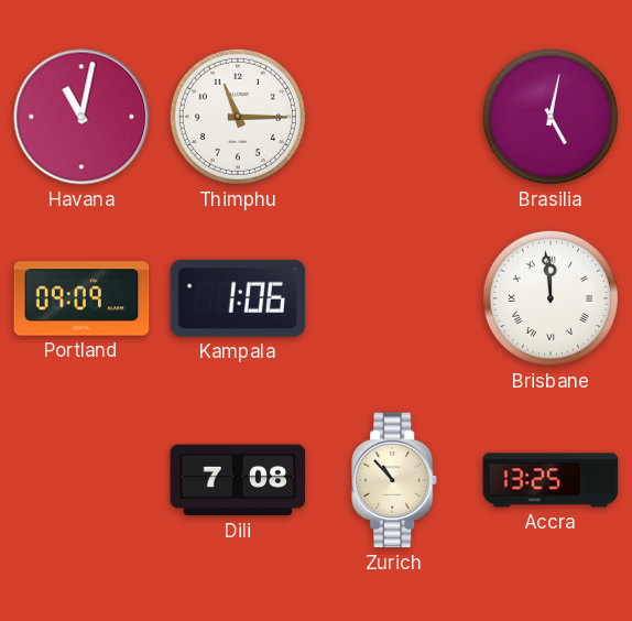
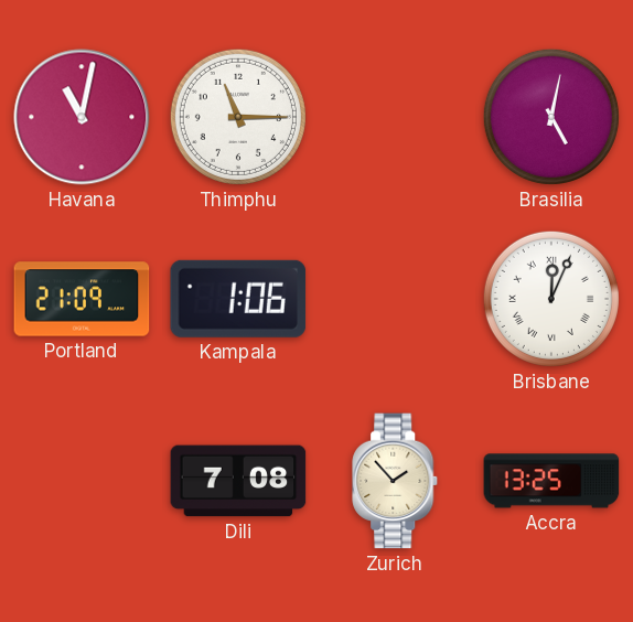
Portland: 09:09 -> 21:09
Brisbane: 11:59 -> 12:04
Zurich: 10:53 -> 1:53
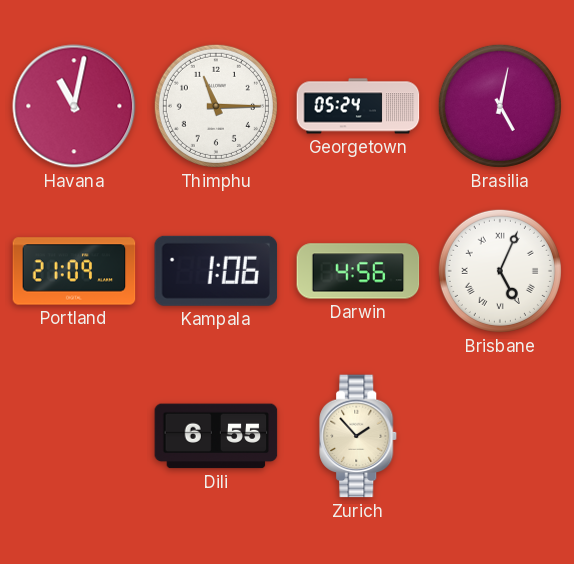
Georgetown: none -> 05:24
Darwin: none -> 4:56
Brisbane: 12:04 -> 5:04
Dili: 7:08 -> 6:55
Accra: 13:25 -> none
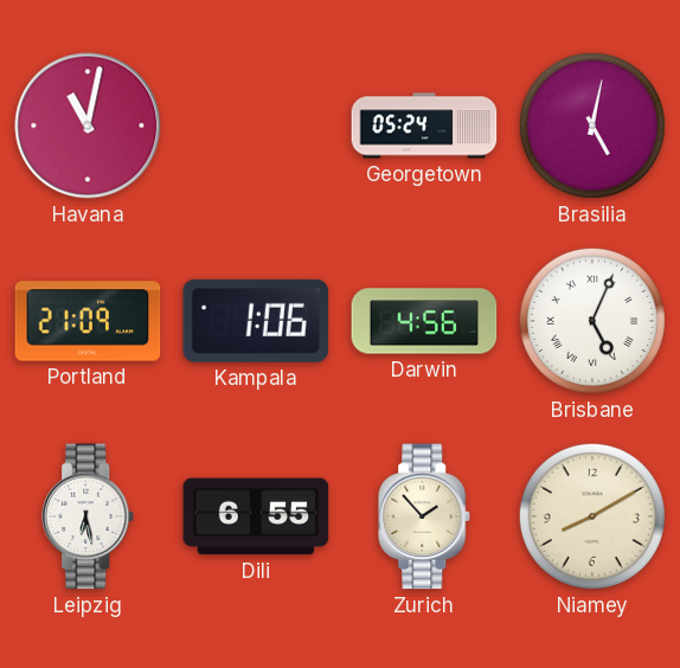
Thimphu: 11:15 -> none
Leipzig: none -> 6:28
Niamey: none -> 8:10
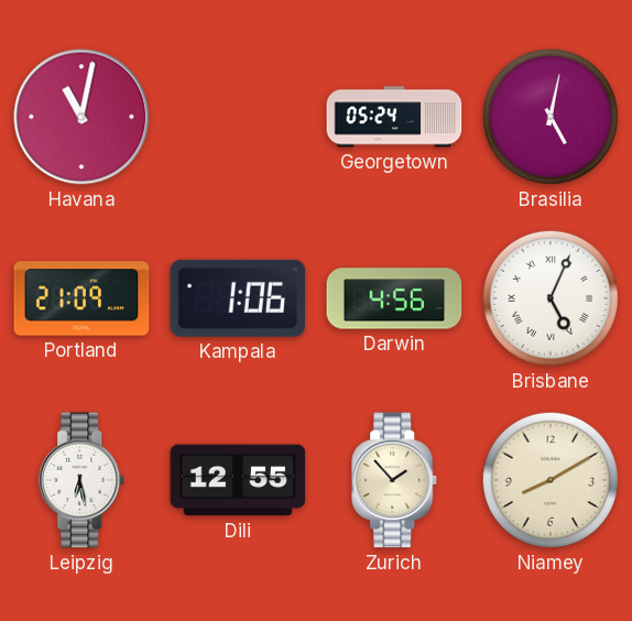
Dili: 6:55 -> 12:55
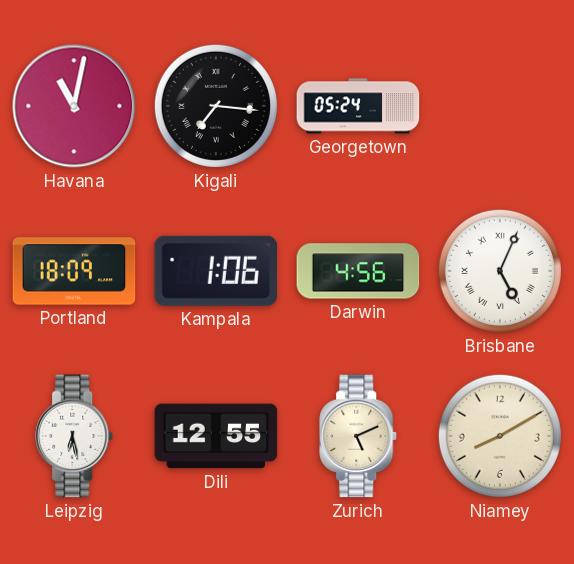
Kigali: none -> 7:16
Brasilia: 5:02 -> none
Portland: 21:09 -> 18:09
Zurich: 1:53 -> 5:11
